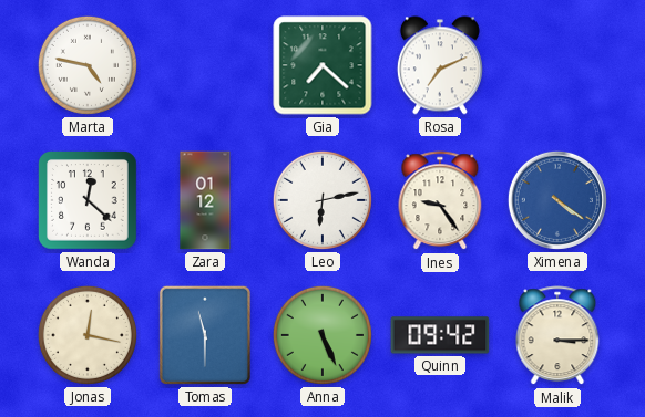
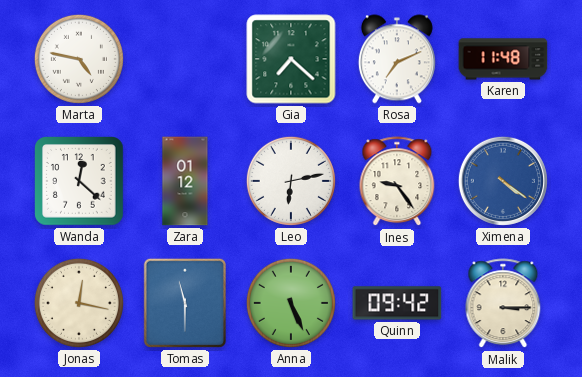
Karen: none -> 11:48
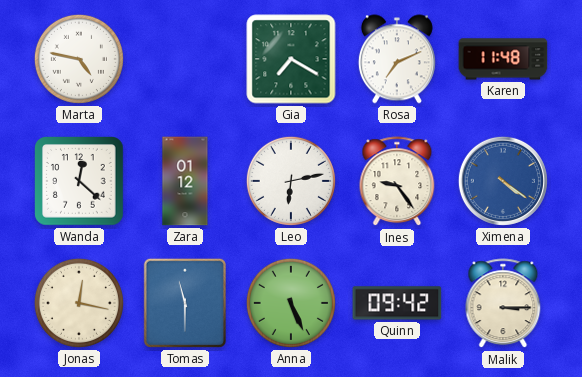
Gia: 7:22 -> 7:20
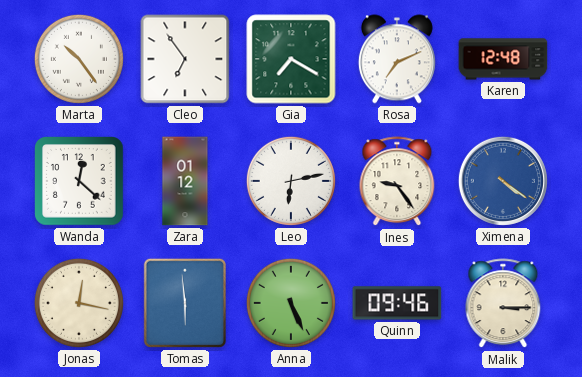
Marta: 4:47 -> 10:24
Cleo: none -> 6:54
Karen: 11:48 -> 12:48
Tomas: 11:30 -> 5:59
Quinn: 09:42 -> 09:46
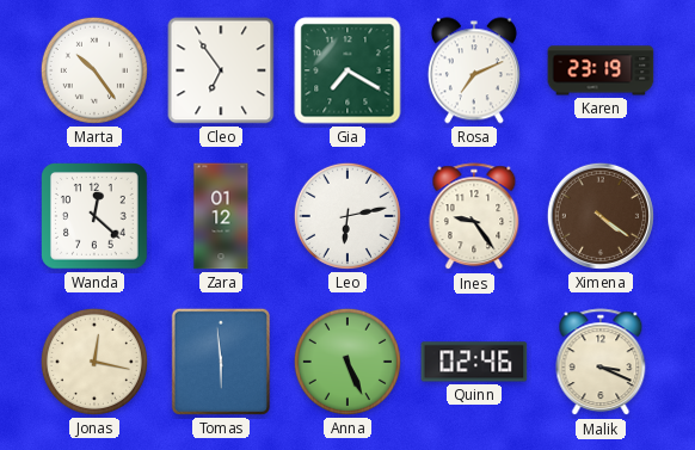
Karen: 12:48 -> 23:19
Ximena dial: blue -> brown
Quinn: 09:46 -> 02:46
Malik: 3:15 -> 3:19
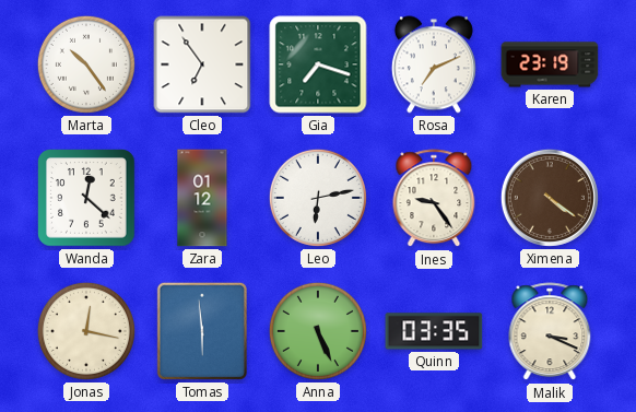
Gia: 7:20 -> 7:18
Quinn: 02:46 -> 03:35
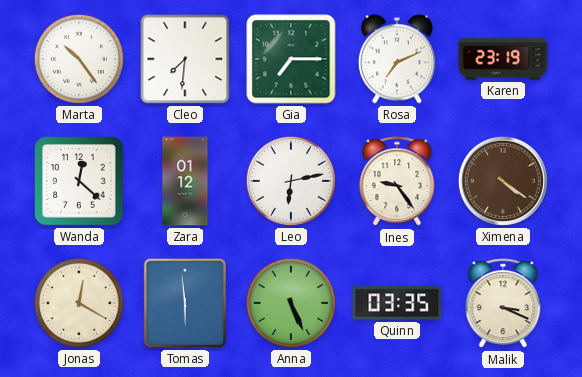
Cleo: 6:54 -> 7:31
Gia: 7:18 -> 7:15
Jonas: 12:17 -> 12:20
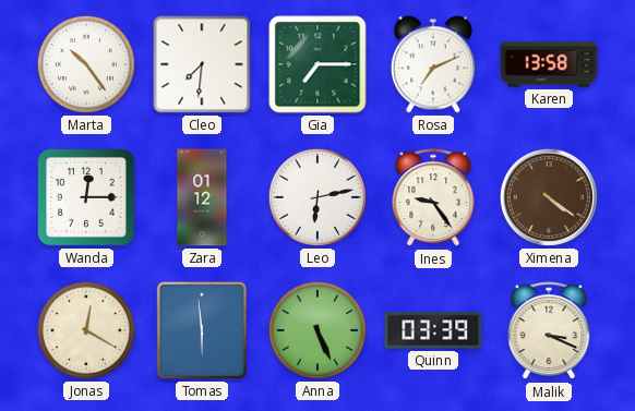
Karen: 23:19 -> 13:58
Wanda: 12:22 -> 12:15
Quinn: 03:35 -> 03:39
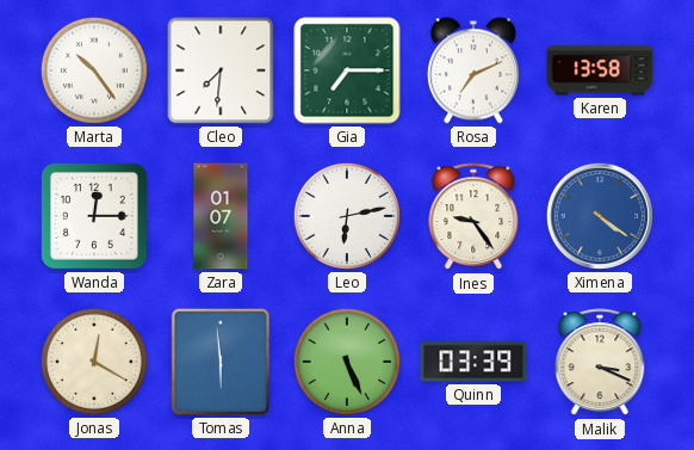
Zara: 01:12 -> 01:07
Ximena dial: brown -> blue
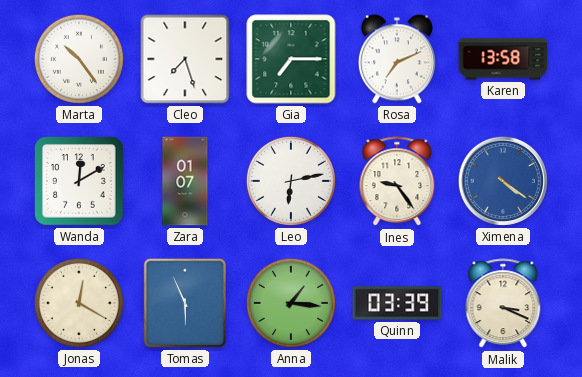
Cleo: 7:31 -> 7:27
Wanda: 12:15 -> 12:10
Tomas: 5:59 -> 5:56
Anna: 5:26 -> 1:16
